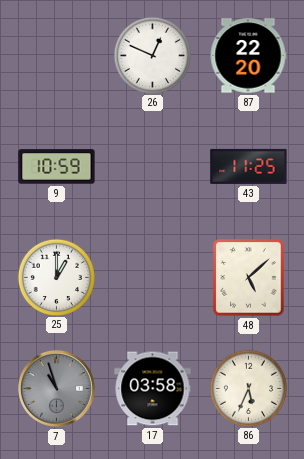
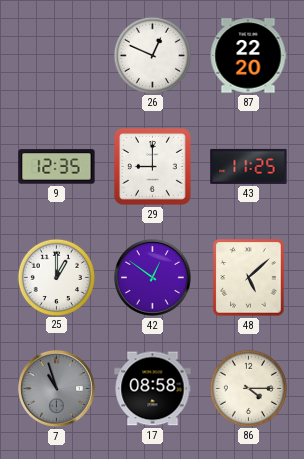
9: 10:59 -> 12:35
29: none -> 9:00
42: none -> 12:51
17: 03:58 -> 08:58
86: 5:34 -> 4:15
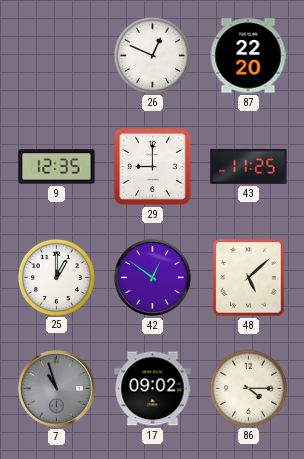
17: 08:58 -> 09:02
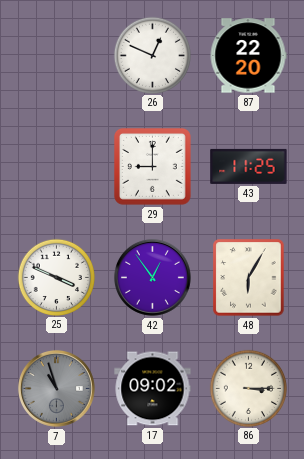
9: 12:35 -> none
25: 1:00 -> 3:49
42: 12:51 -> 12:54
48: 5:08 -> 6:05
86: 4:15 -> 3:15
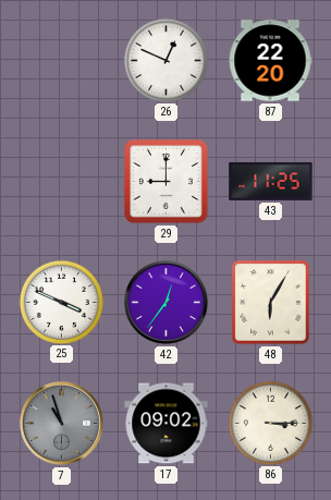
42: 12:54 -> 12:36
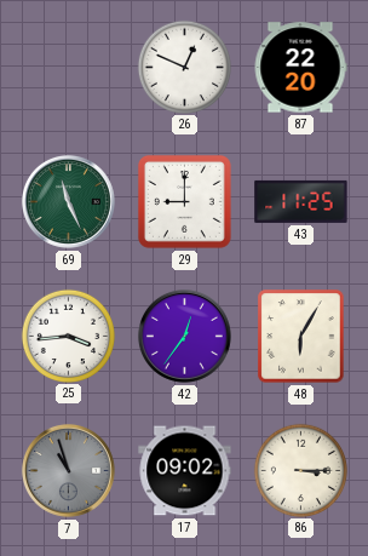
69: none -> 11:26
25: 3:49 -> 3:44
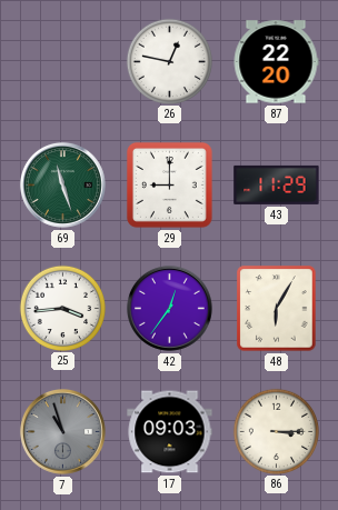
26: 12:49 -> 12:47
69: 11:26 -> 11:27
43: 11:25 -> 11:29
17: 09:02 -> 09:03
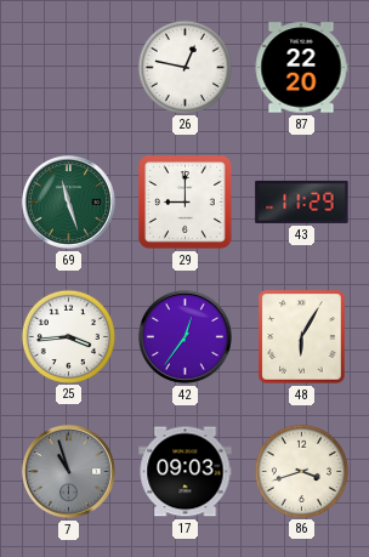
86: 3:15 -> 3:42
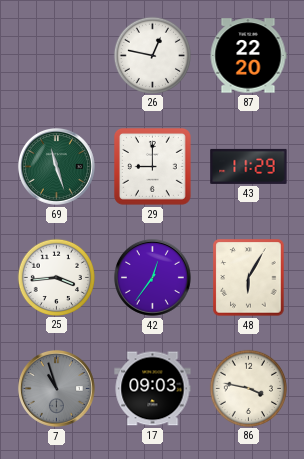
86: 3:42 -> 3:47
